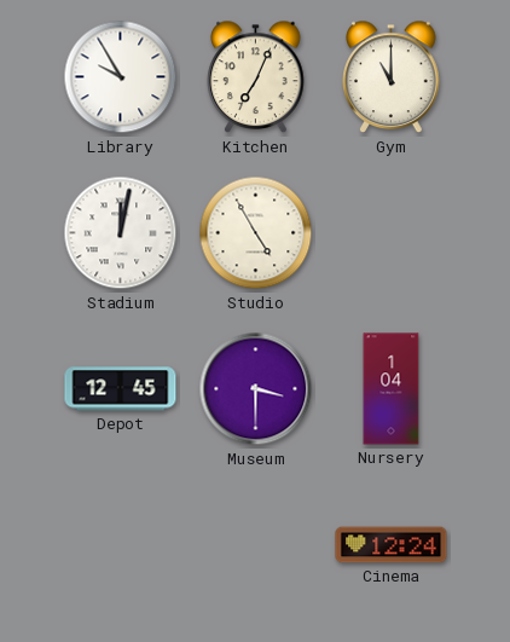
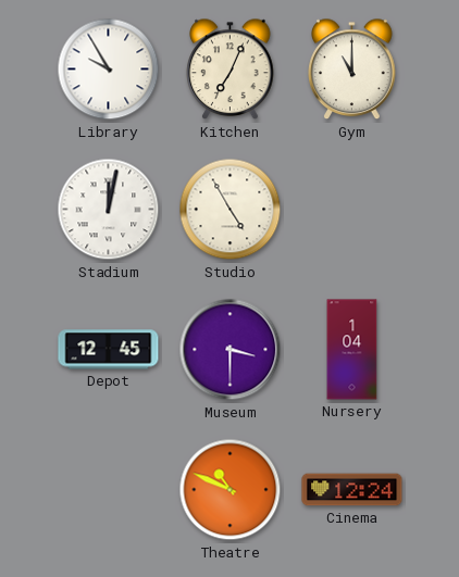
Theatre: none -> 10:49
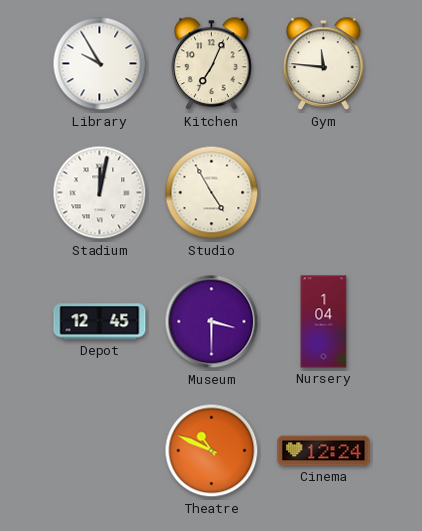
Gym: 11:00 -> 11:46
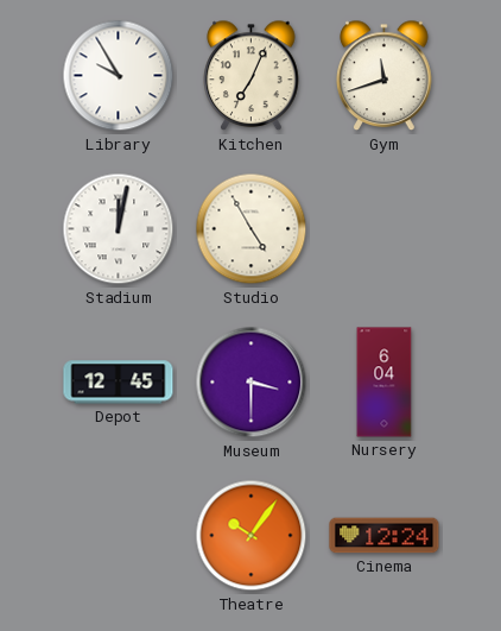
Gym: 11:46 -> 11:42
Nursery: 1:04 -> 6:04
Theatre: 10:49 -> 10:06
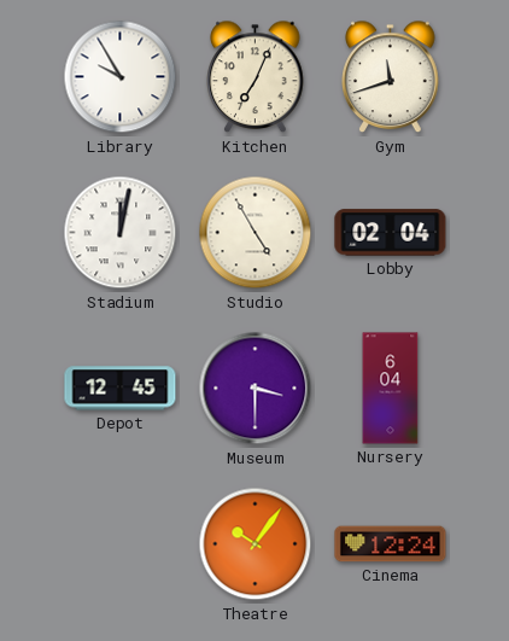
Lobby: none -> 02:04
